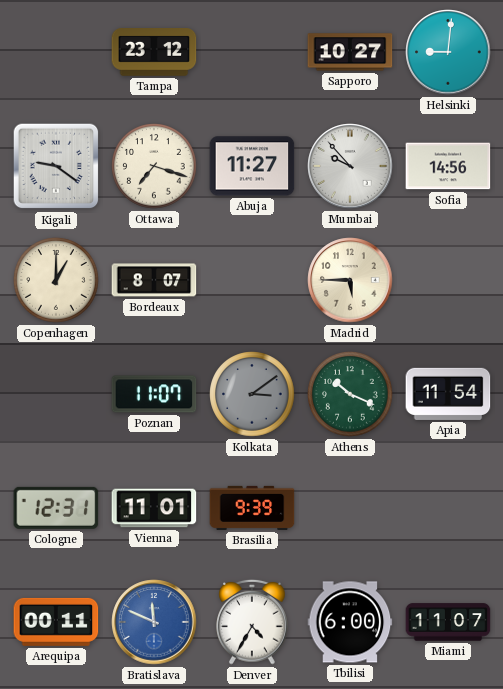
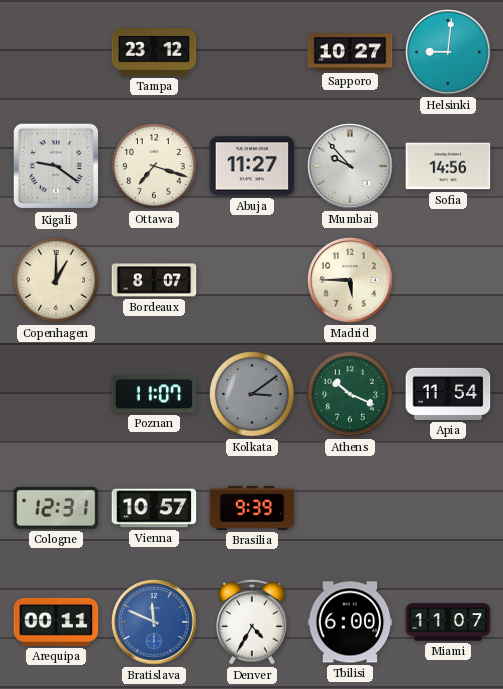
Vienna: 11:01 -> 10:57
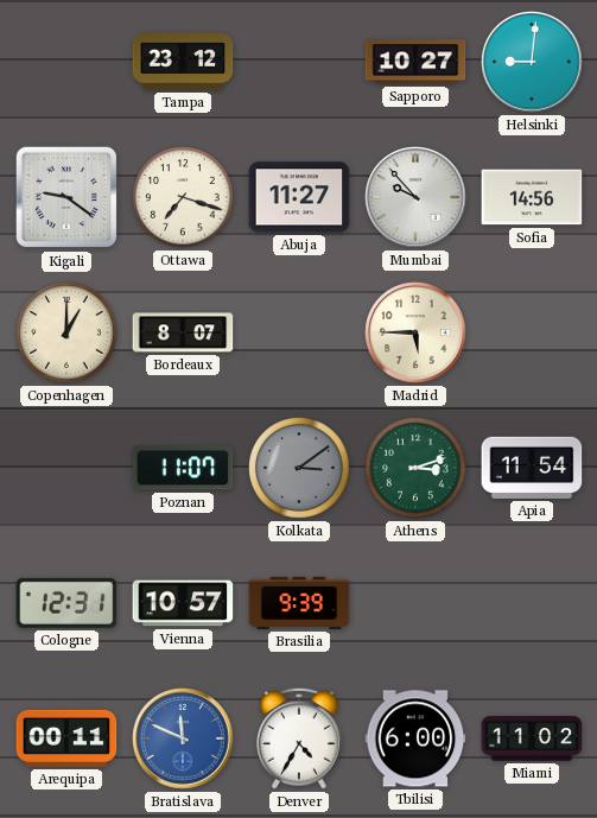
Athens: 10:19 -> 3:12
Miami: 11:07 -> 11:02
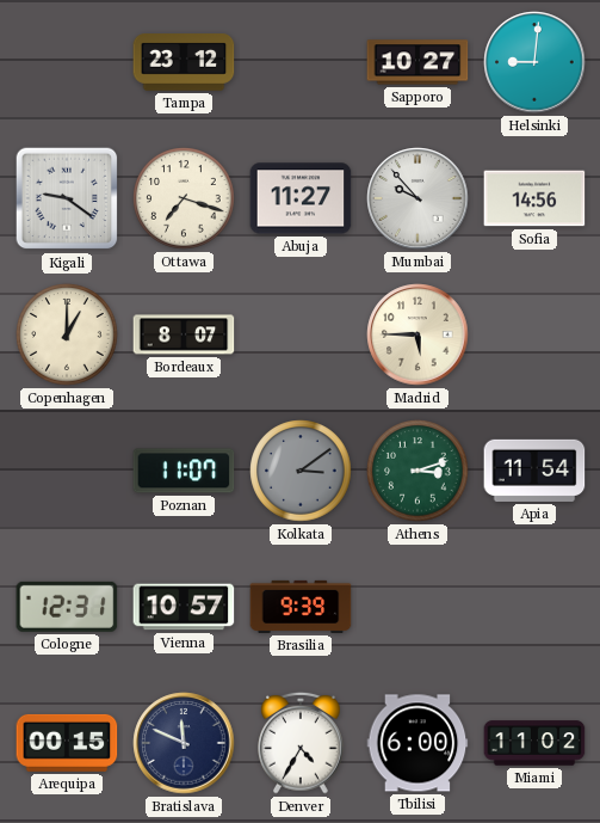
Arequipa: 00:11 -> 00:15
Bratislava dial: blue -> navy
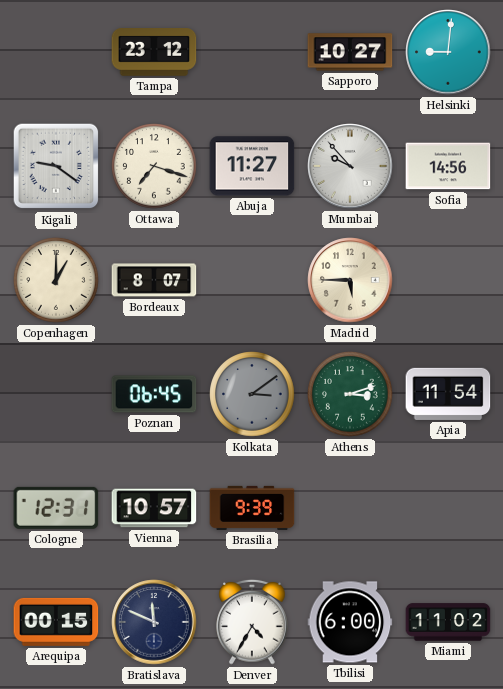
Poznan: 11:07 -> 06:45
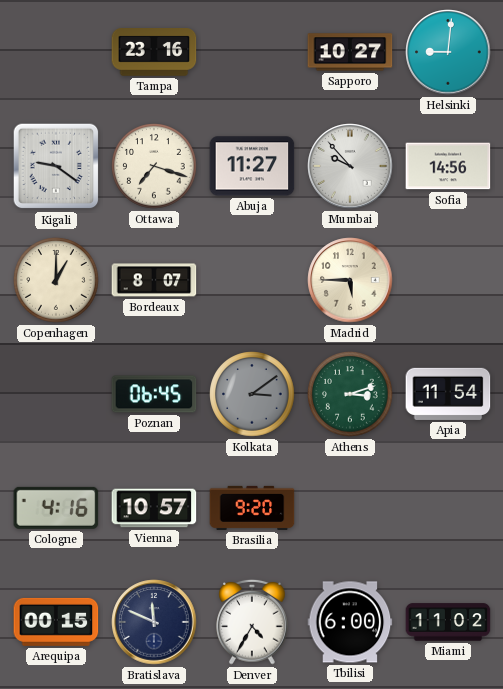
Tampa: 23:12 -> 23:16
Cologne: 12:31 -> 4:16
Brasilia: 9:39 -> 9:20
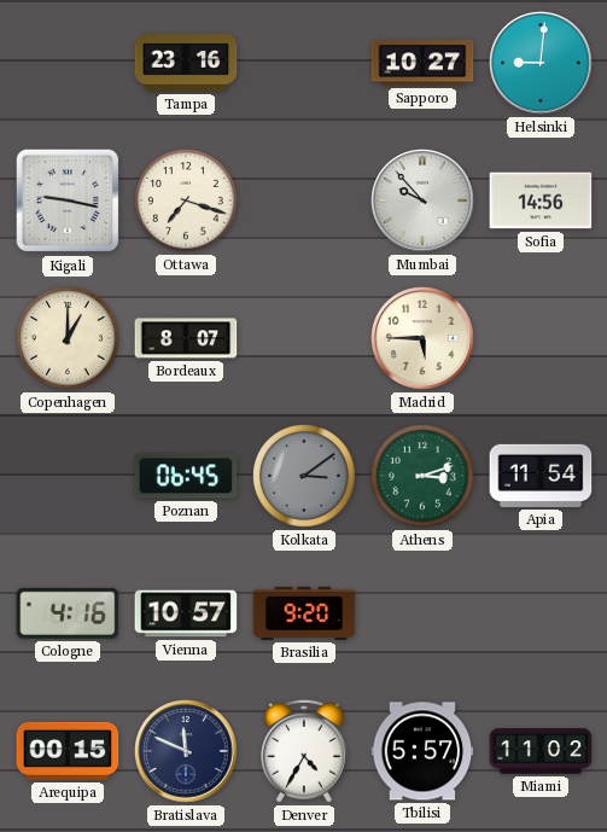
Kigali: 9:21 -> 9:17
Abuja: 11:27 -> none
Tbilisi: 6:00 -> 5:57
